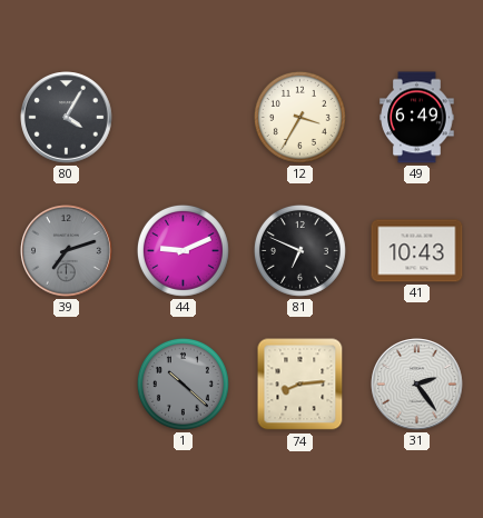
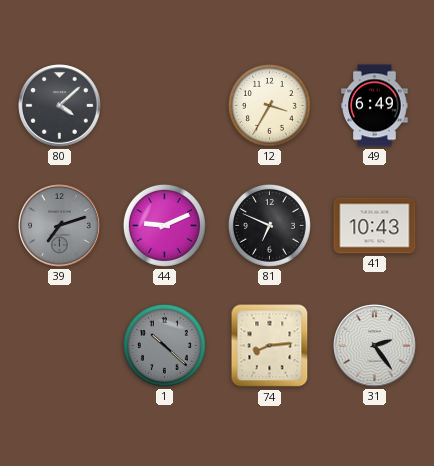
80: 4:05 -> 4:08
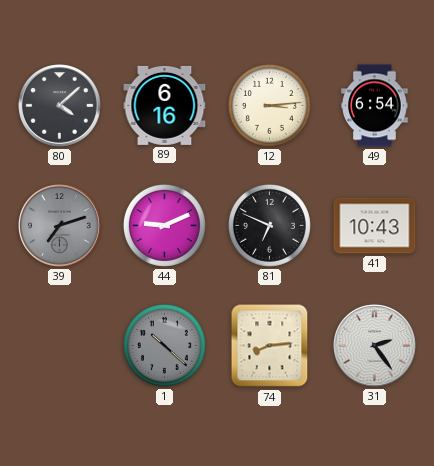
89: none -> 6:16
12: 3:35 -> 3:14
49: 6:49 -> 6:54
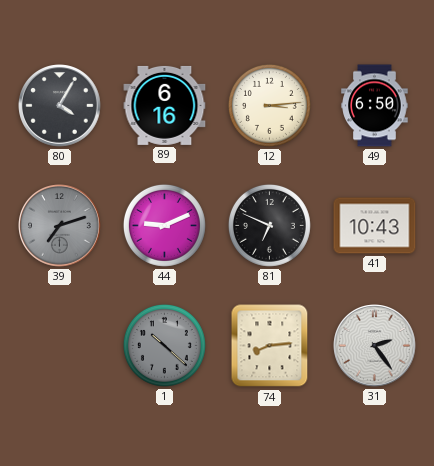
80: 4:08 -> 4:05
49: 6:54 -> 6:50
